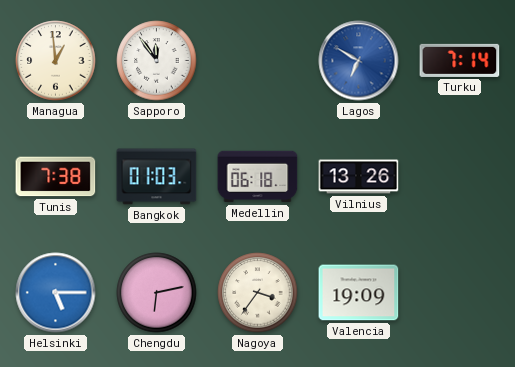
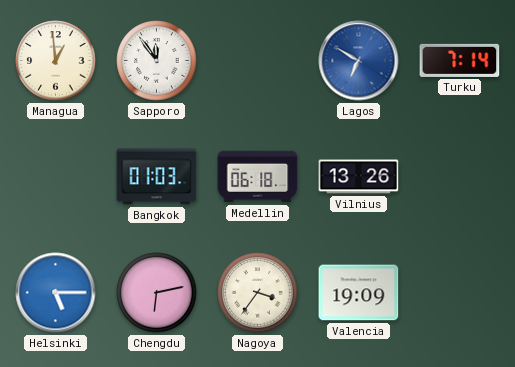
Tunis: 7:38 -> none
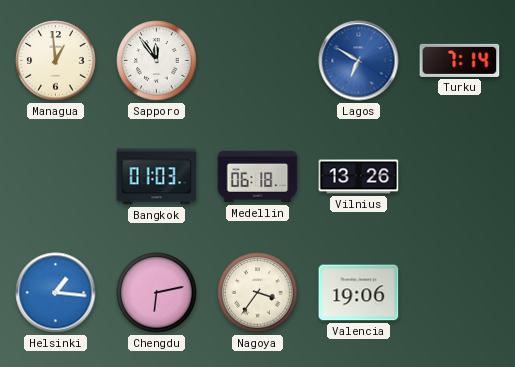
Helsinki: 5:15 -> 1:16
Valencia: 19:09 -> 19:06
